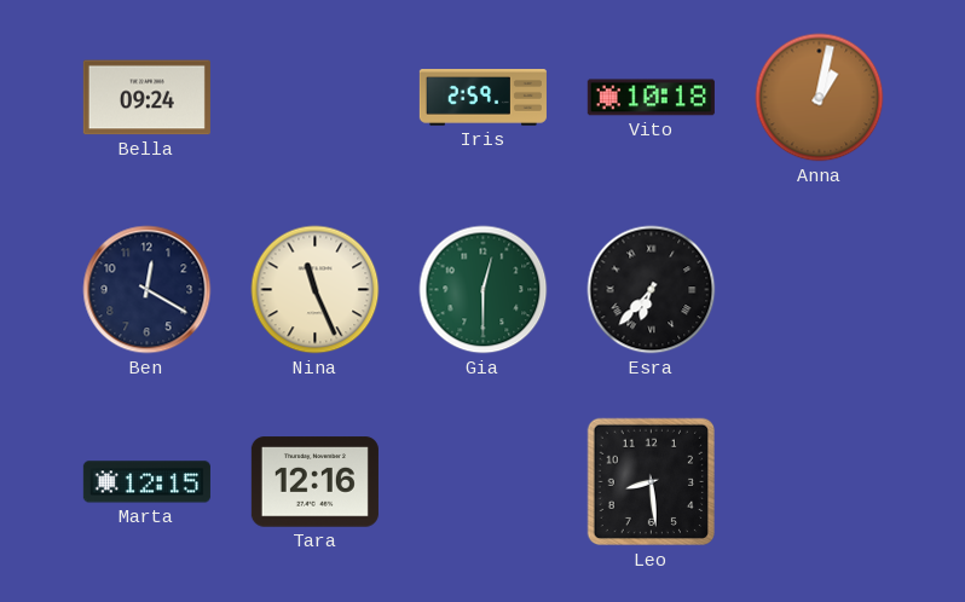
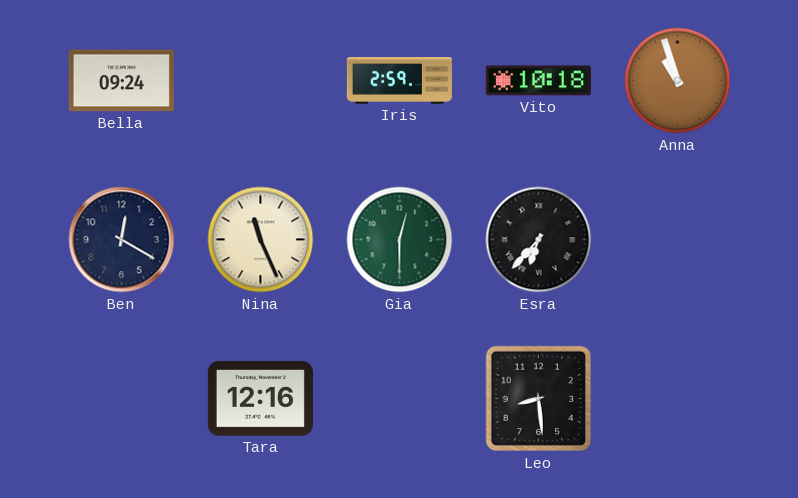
Anna: 1:02 -> 10:57
Marta: 12:15 -> none
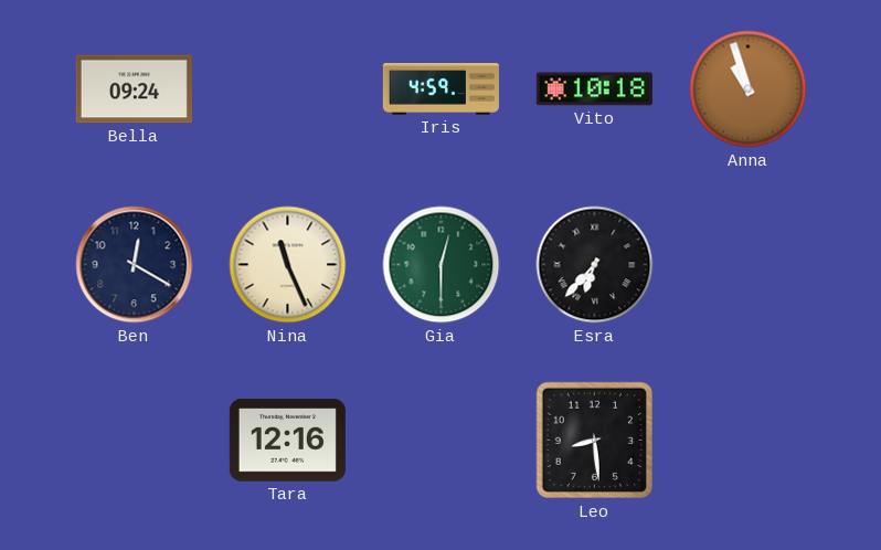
Iris: 2:59 -> 4:59
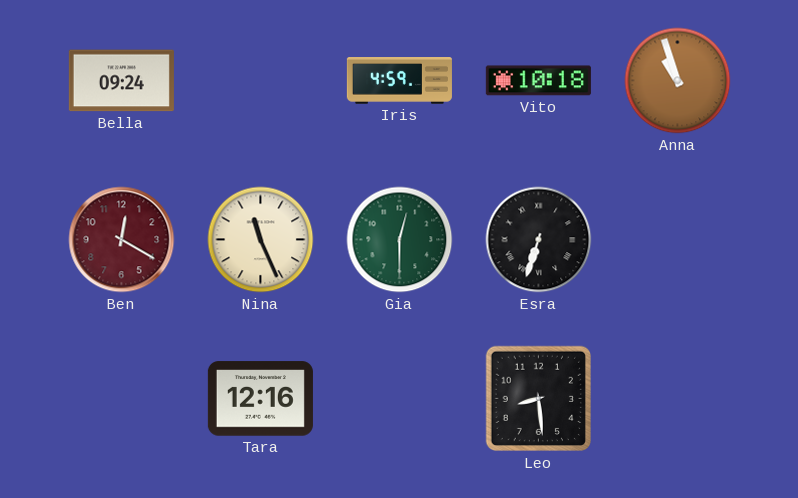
Ben dial: navy -> burgundy
Esra: 6:37 -> 6:33
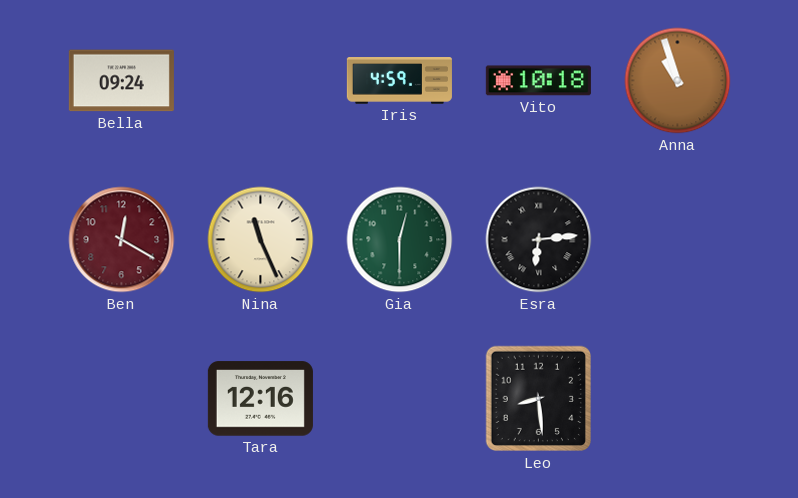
Esra: 6:33 -> 6:14
